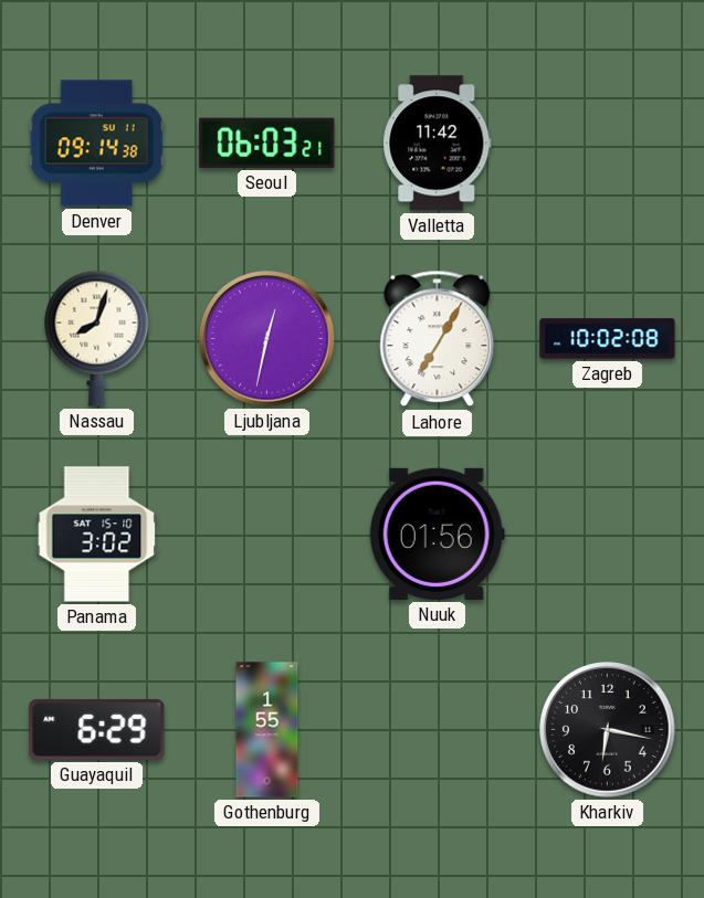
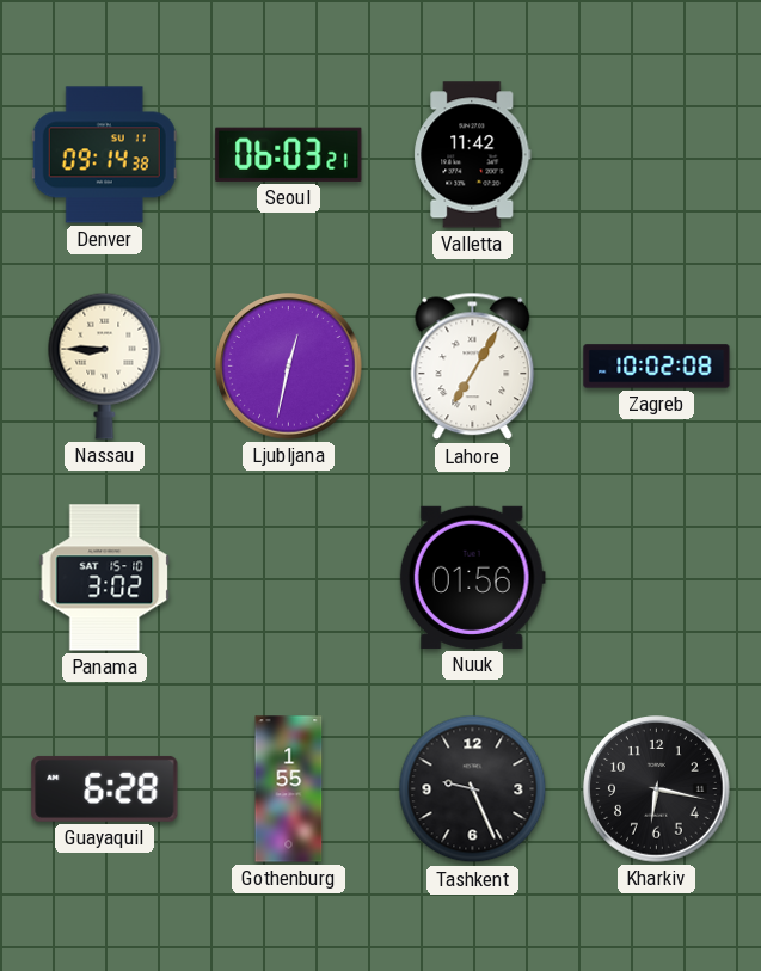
Nassau: 8:03 -> 8:45
Guayaquil: 6:29 -> 6:28
Tashkent: none -> 9:26
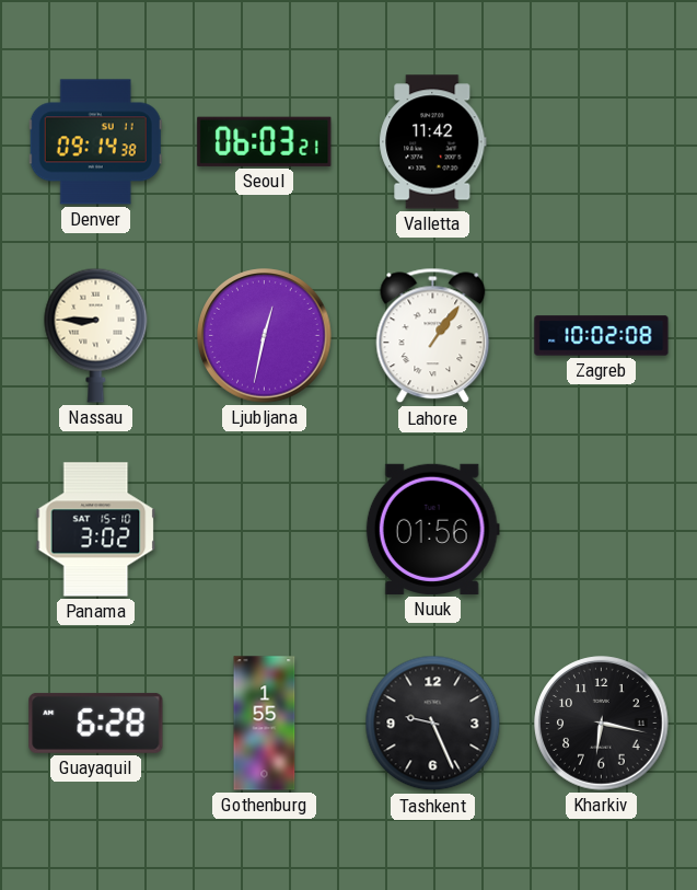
Lahore: 7:05 -> 1:06
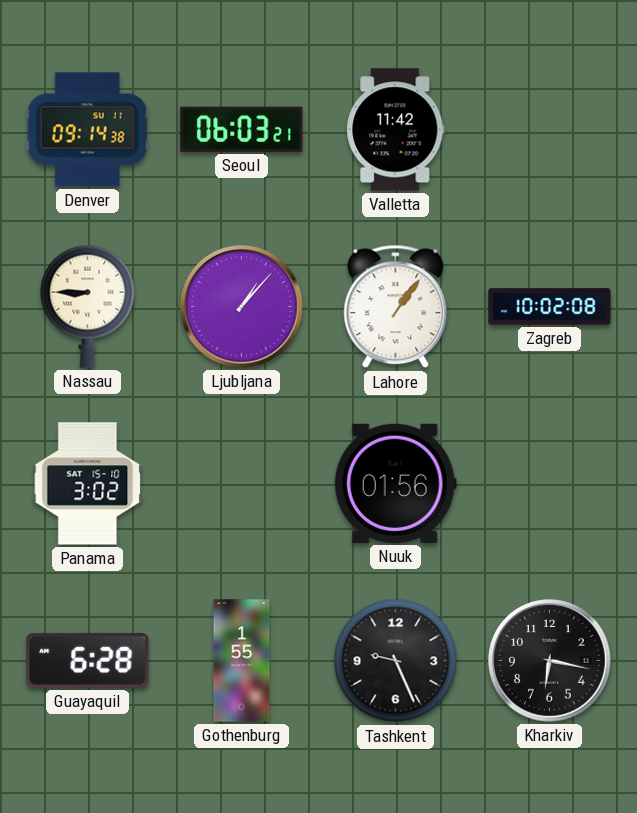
Ljubljana: 12:32 -> 1:07
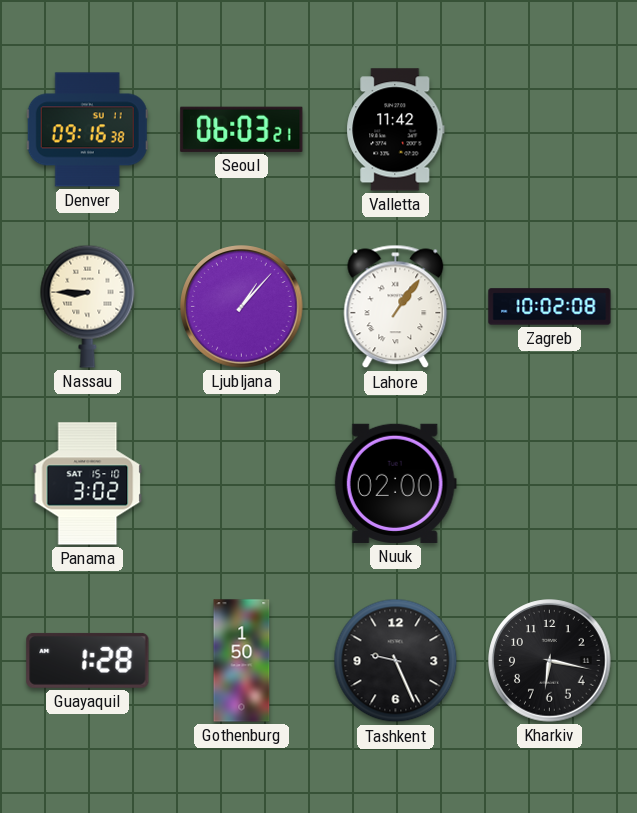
Denver: 09:14 -> 09:16
Nuuk: 01:56 -> 02:00
Guayaquil: 6:28 -> 1:28
Gothenburg: 1:55 -> 1:50
